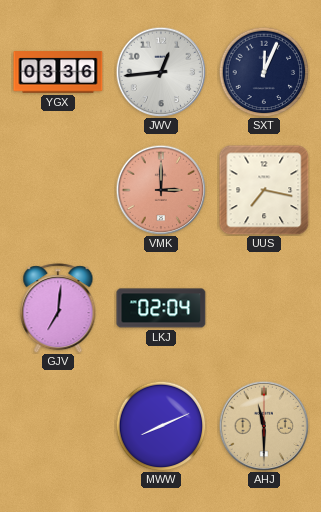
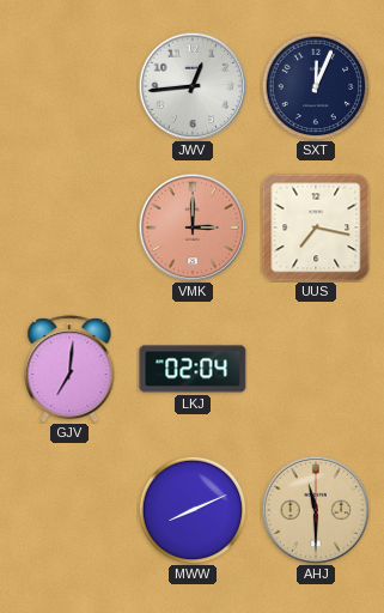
YGX: 03:36 -> none
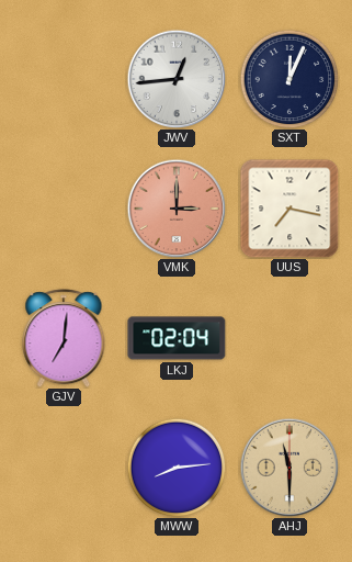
MWW: 8:11 -> 8:14
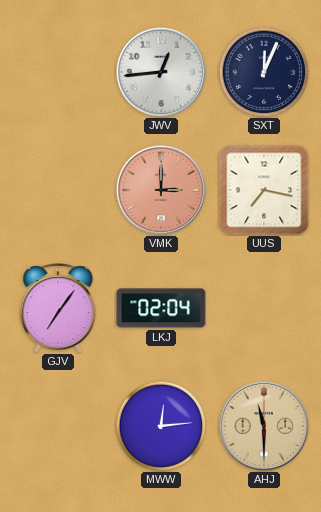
GJV: 7:01 -> 7:06
MWW: 8:14 -> 12:14
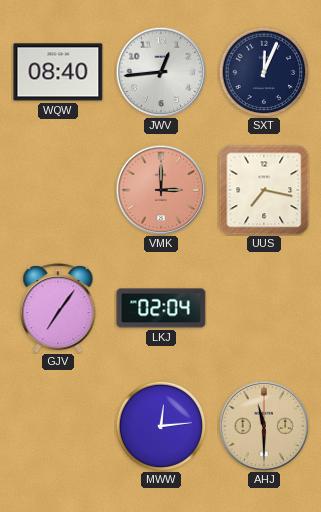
WQW: none -> 08:40
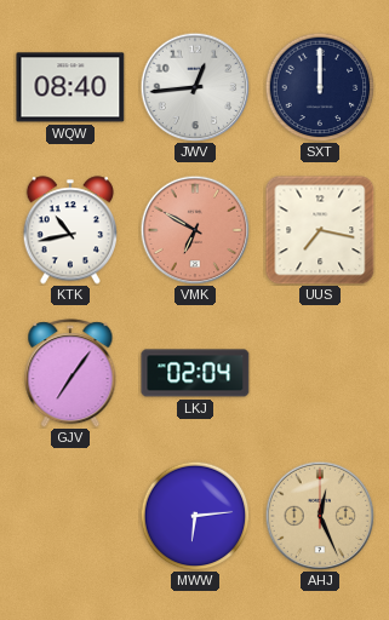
SXT: 12:04 -> 12:00
KTK: none -> 10:43
VMK: 3:00 -> 6:50
MWW: 12:14 -> 6:14
AHJ: 11:30 -> 12:26
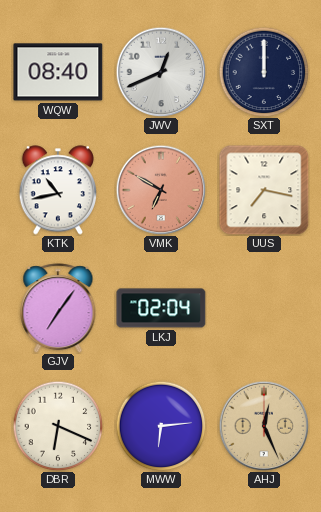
JWV: 12:44 -> 12:41
DBR: none -> 6:19
